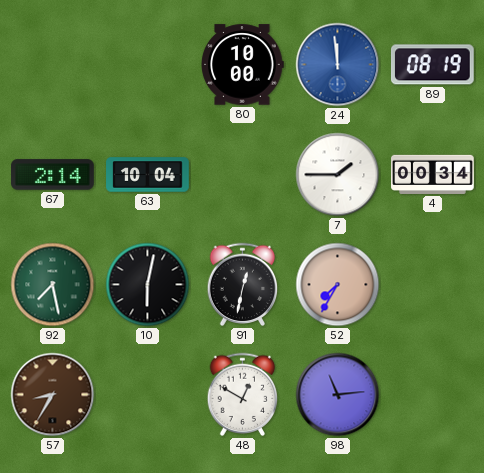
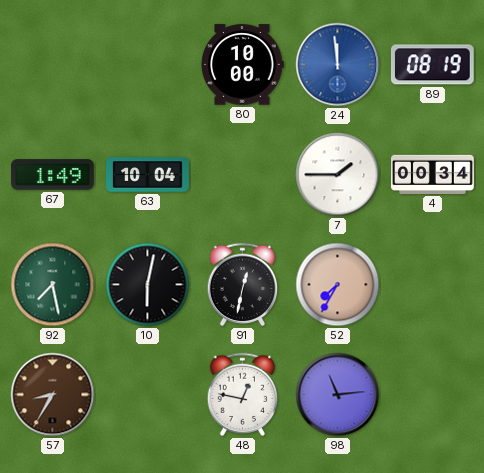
67: 2:14 -> 1:49
48: 12:50 -> 12:47
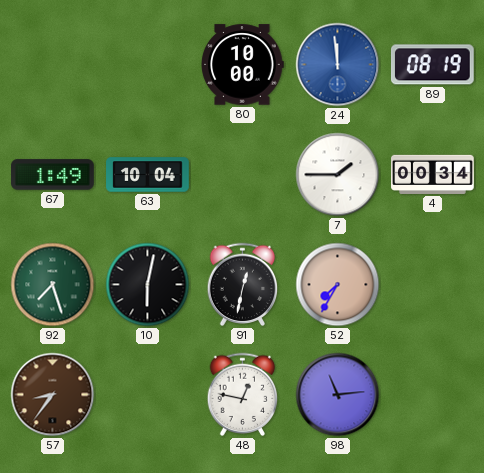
92: 7:28 -> 7:27
57: 8:35 -> 8:36
